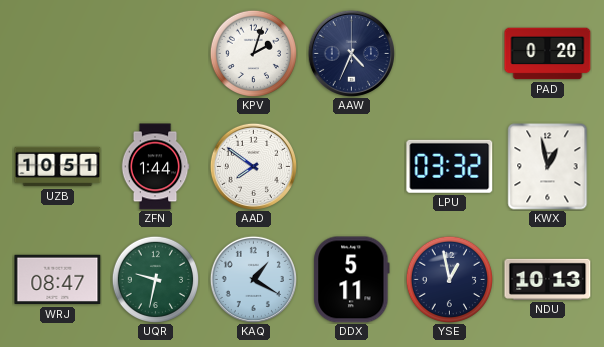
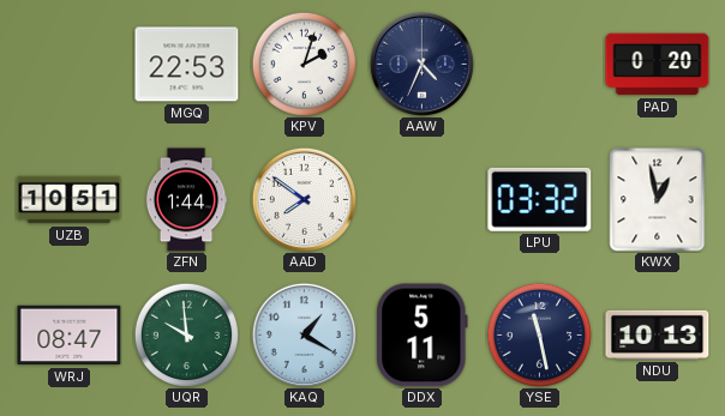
MGQ: none -> 22:53
UQR: 9:32 -> 9:59
YSE: 12:58 -> 11:28
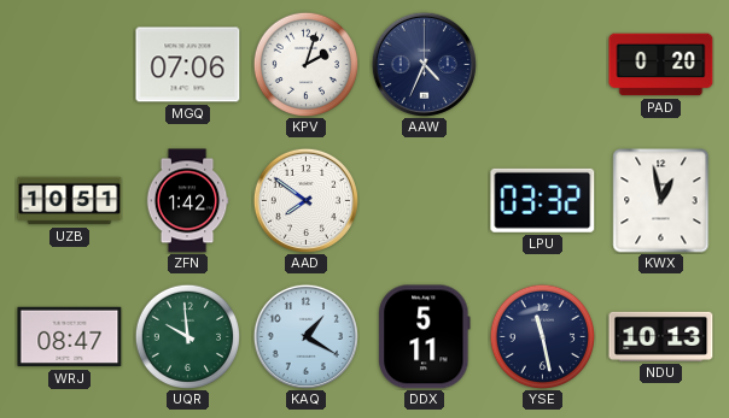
MGQ: 22:53 -> 07:06
ZFN: 1:44 -> 1:42
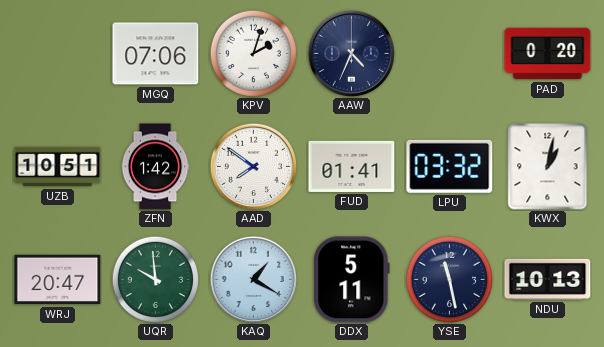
FUD: none -> 01:41
KWX: 12:58 -> 1:02
WRJ: 08:47 -> 20:47
